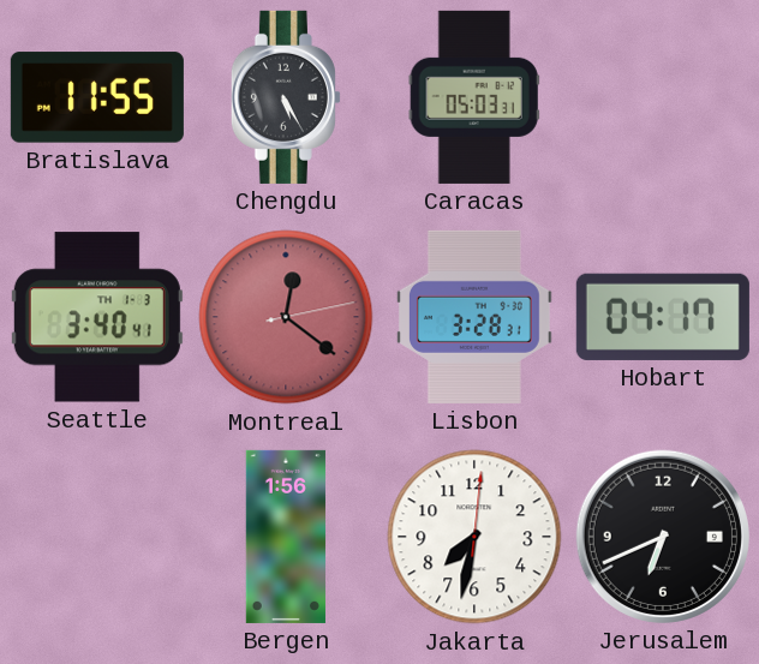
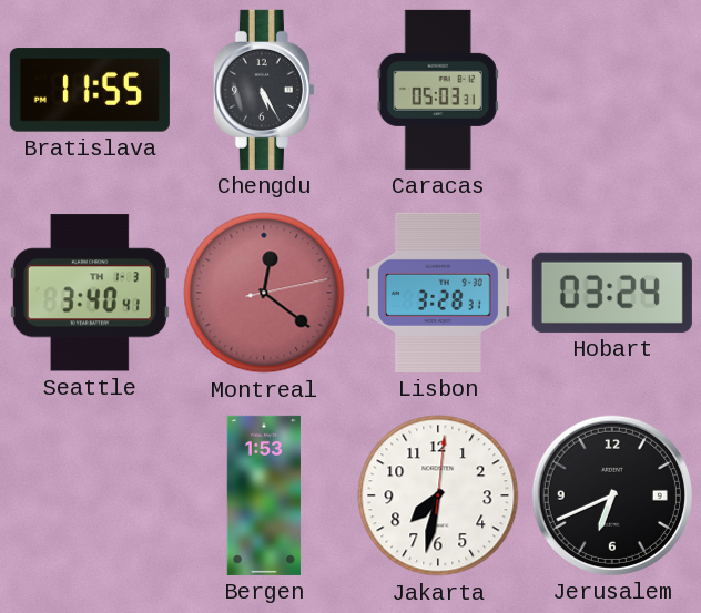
Hobart: 04:17 -> 03:24
Bergen: 1:56 -> 1:53
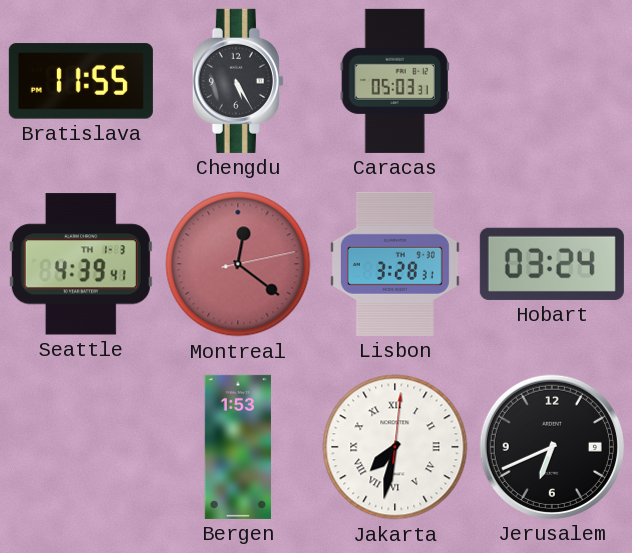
Seattle: 3:40 -> 4:39
Jakarta numerals: Arabic -> Roman
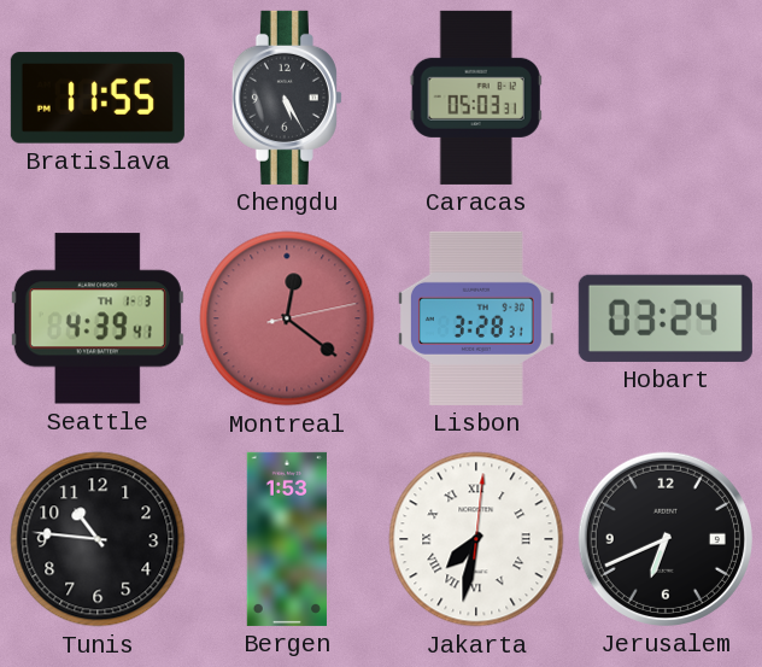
Tunis: none -> 10:46
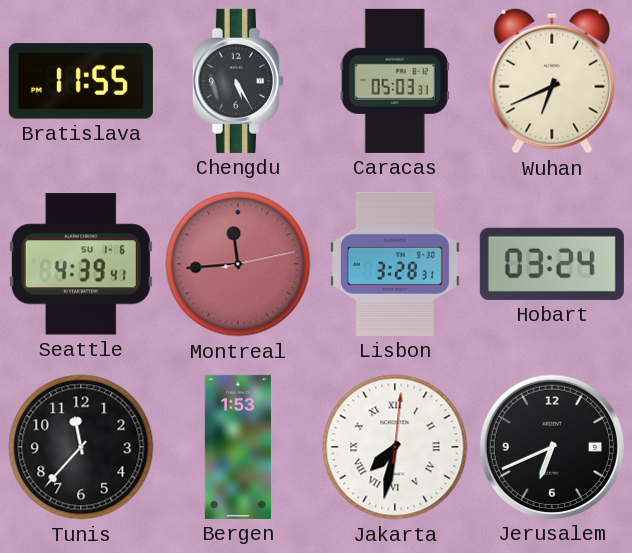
Wuhan: none -> 6:41
Seattle date: TH 1-3 -> SU 1-6
Montreal: 12:21 -> 11:44
Tunis: 10:46 -> 11:37
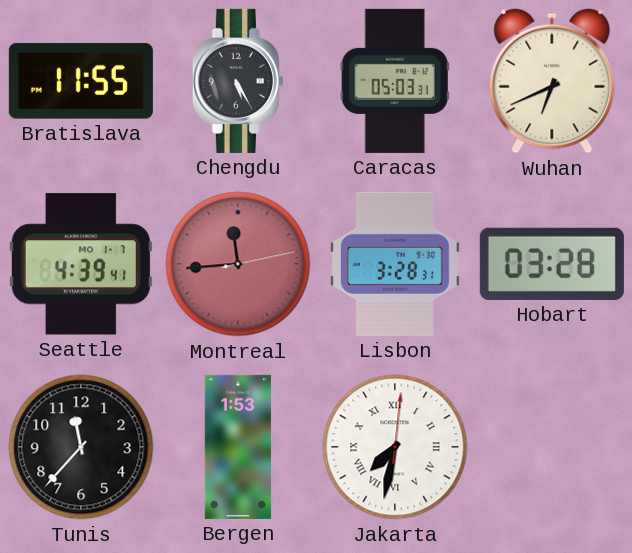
Seattle date: SU 1-6 -> MO 1-7
Hobart: 03:24 -> 03:28
Jerusalem: 6:41 -> none
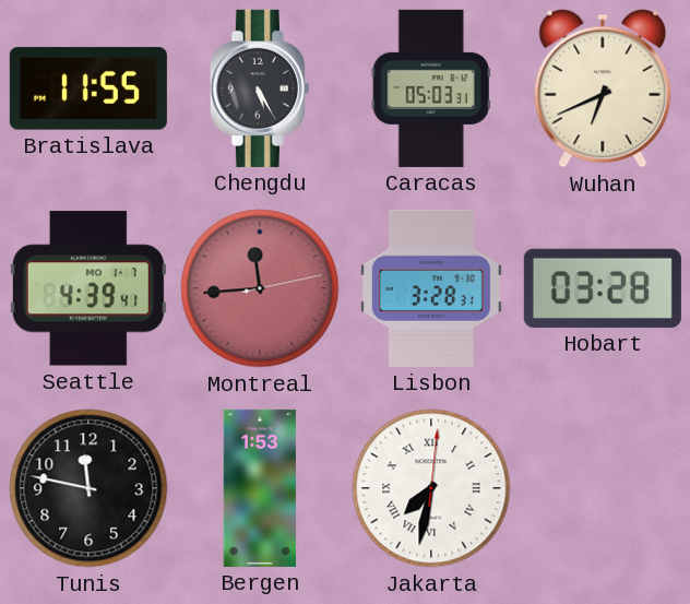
Tunis: 11:37 -> 11:47
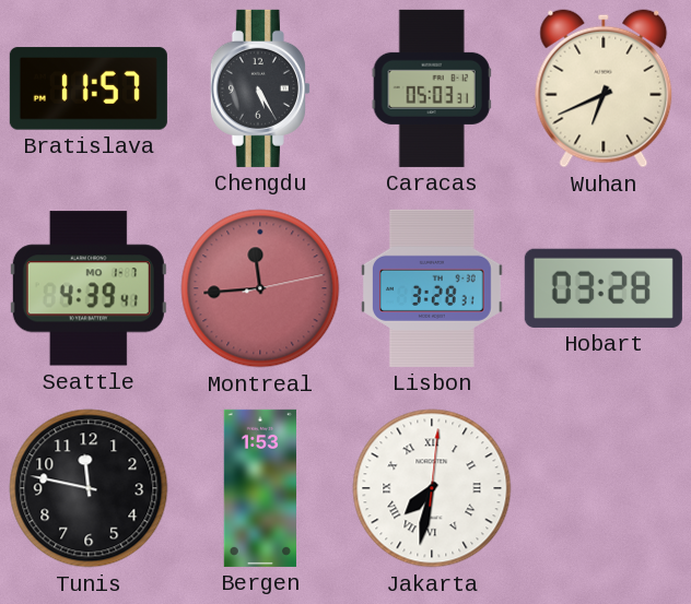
Bratislava: 11:55 -> 11:57
